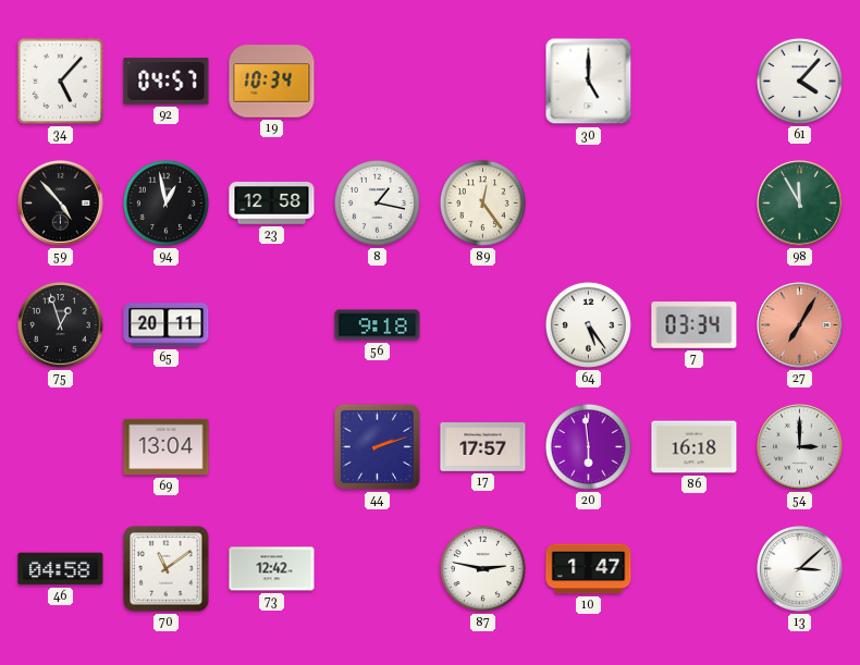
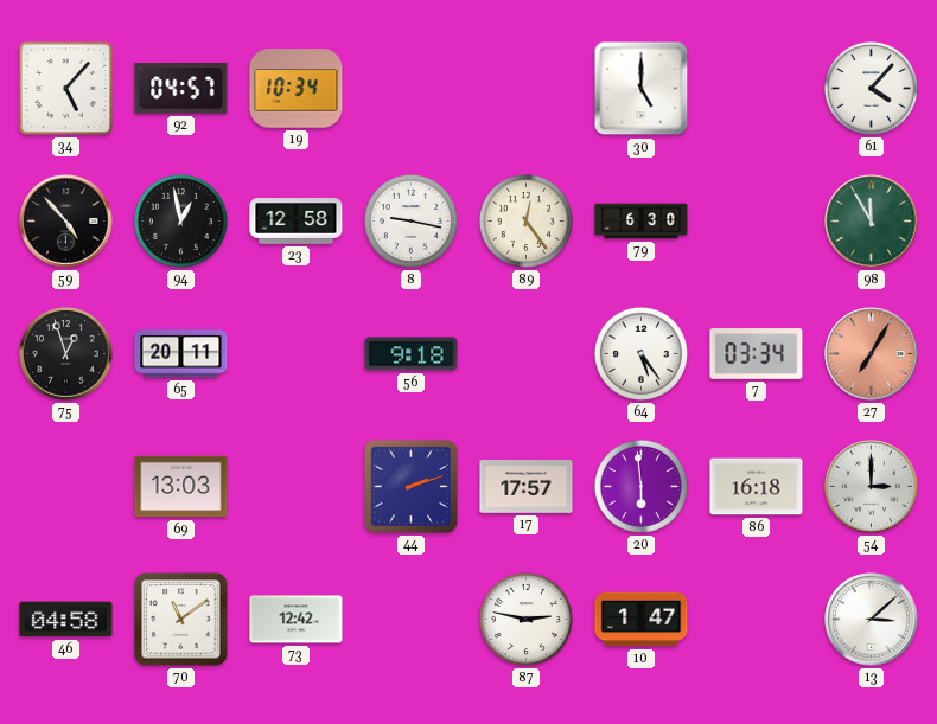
8: 1:17 -> 9:17
79: none -> 6:30
69: 13:04 -> 13:03
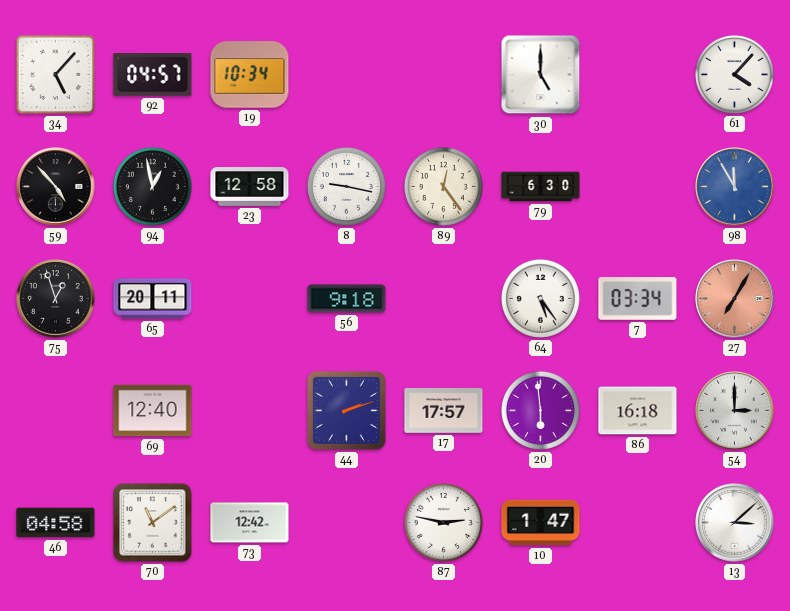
98 dial: green -> blue
69: 13:03 -> 12:40
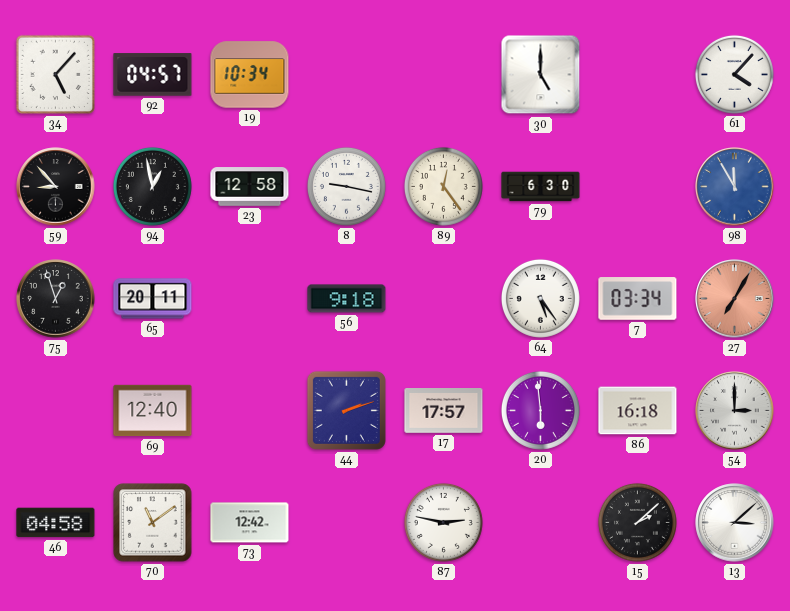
59: 4:53 -> 8:53
10: 1:47 -> none
15: none -> 2:08
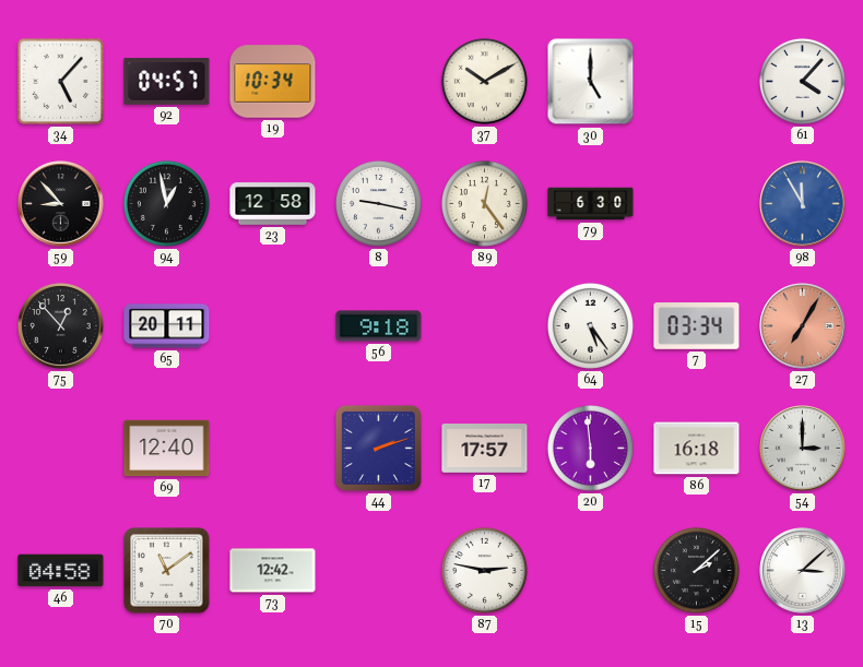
37: none -> 10:10
75: 12:57 -> 12:53
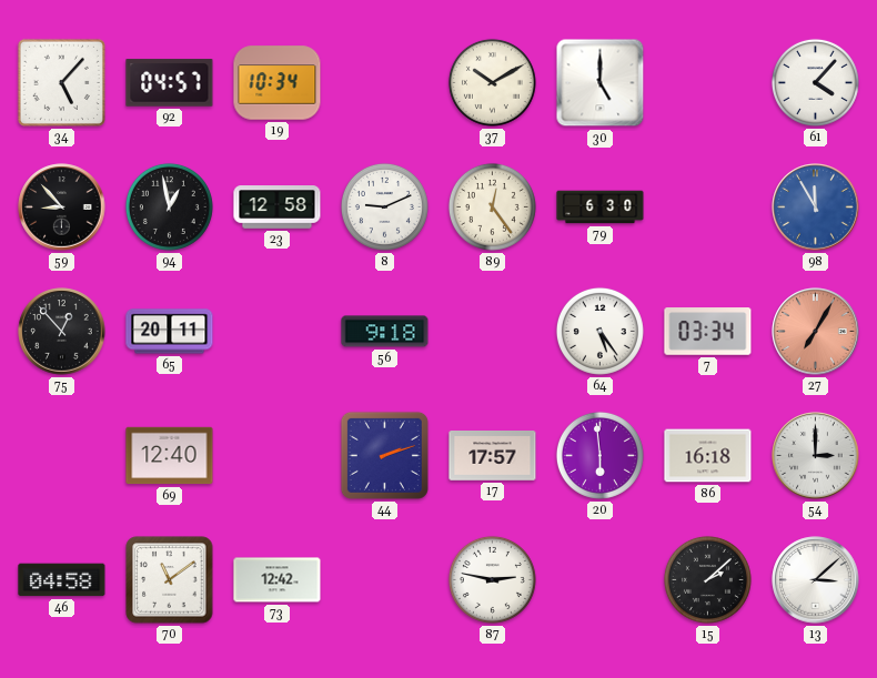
8: 9:17 -> 9:11
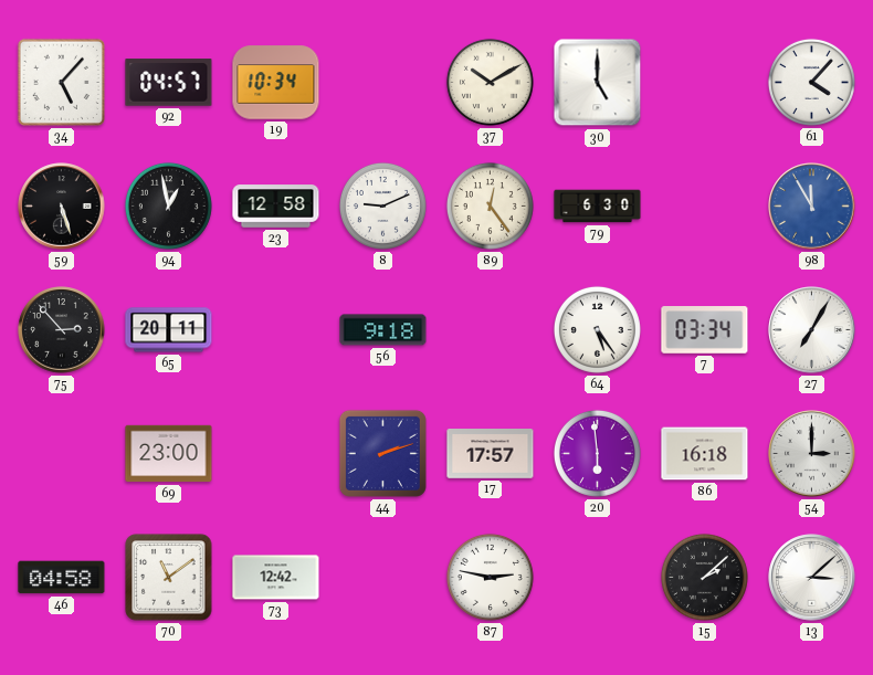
59: 8:53 -> 5:27
75: 12:53 -> 2:53
27 dial: salmon -> white
69: 12:40 -> 23:00
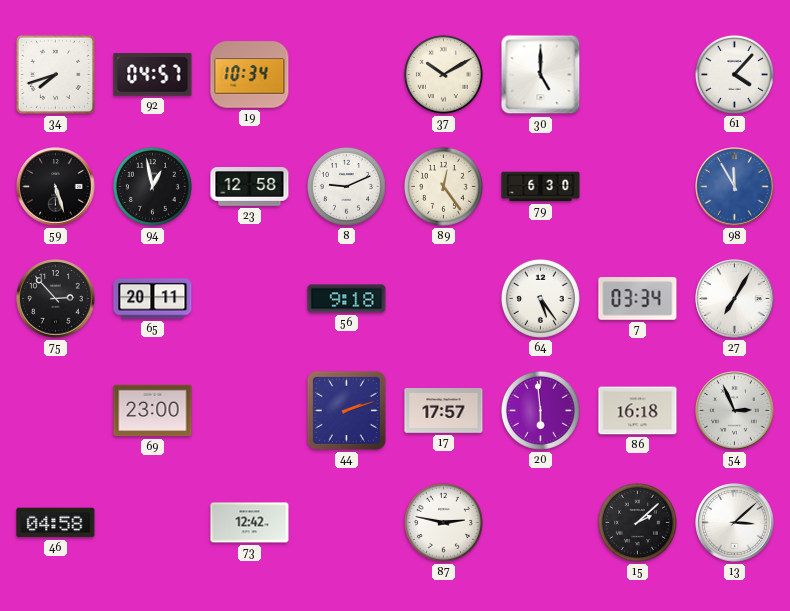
34: 5:07 -> 7:42
54: 3:00 -> 2:56
70: 11:09 -> none
